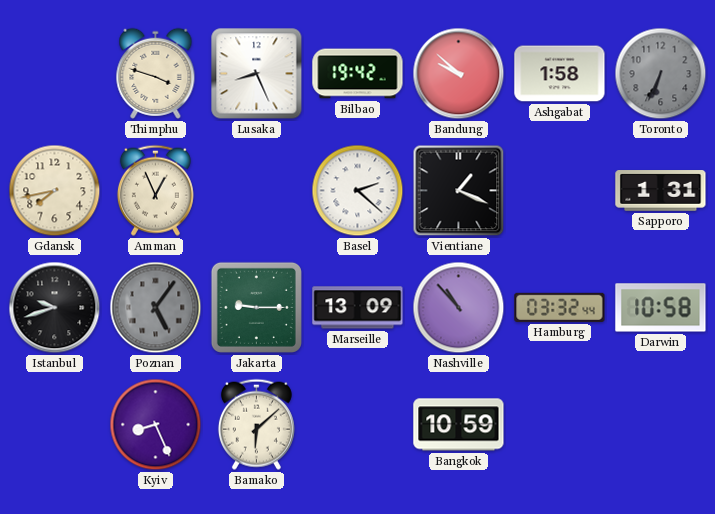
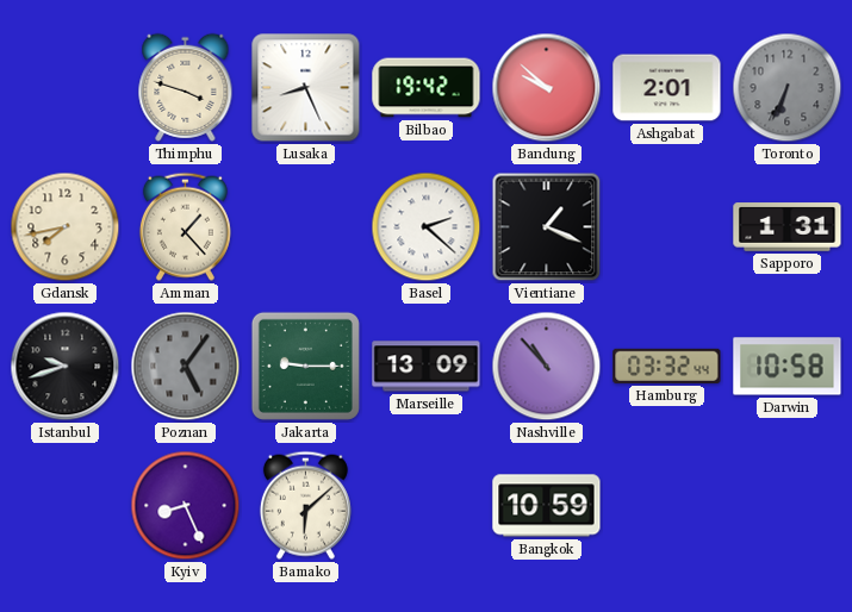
Ashgabat: 1:58 -> 2:01
Amman: 12:56 -> 1:23
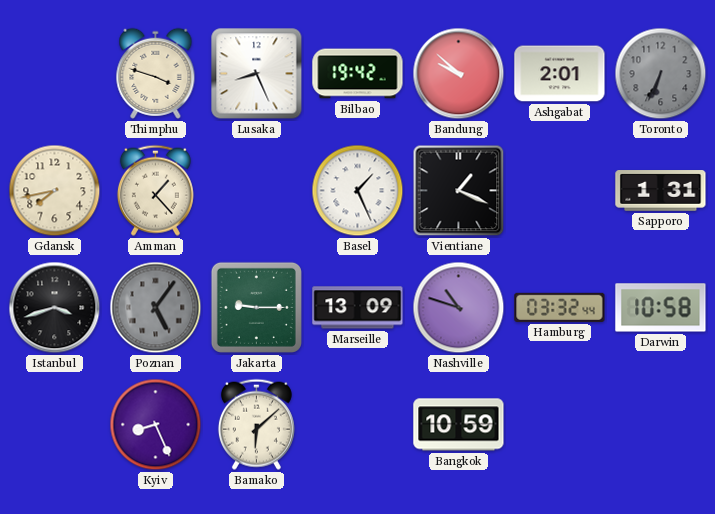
Basel: 2:22 -> 1:26
Istanbul: 9:42 -> 3:42
Nashville: 10:53 -> 10:48
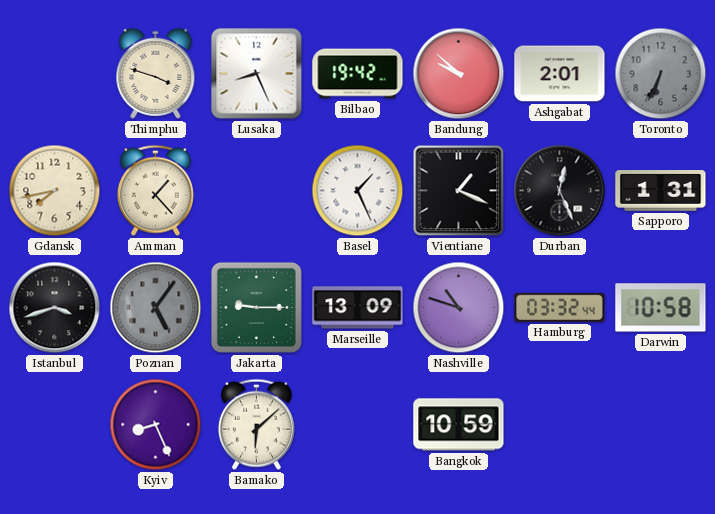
Durban: none -> 12:26
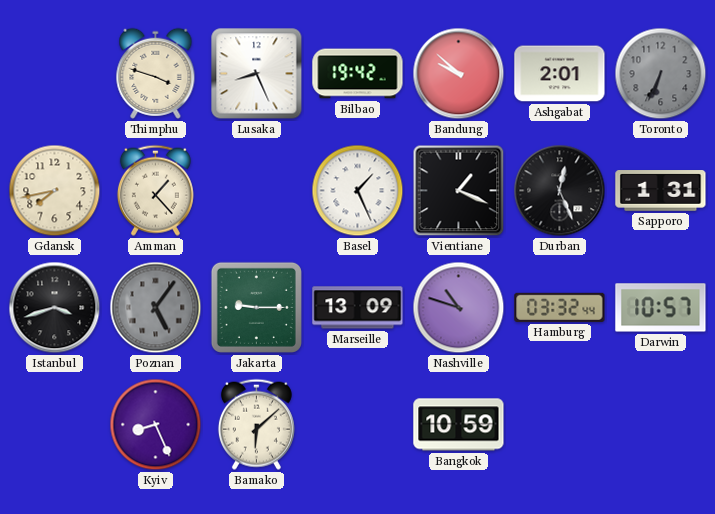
Darwin: 10:58 -> 10:57
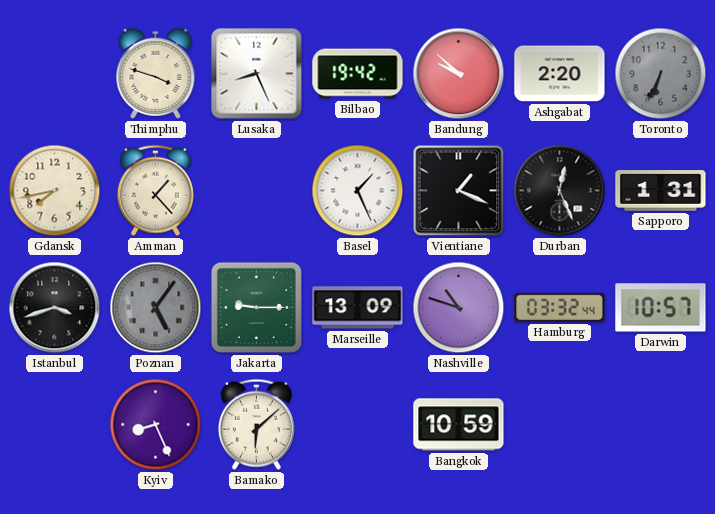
Ashgabat: 2:01 -> 2:20
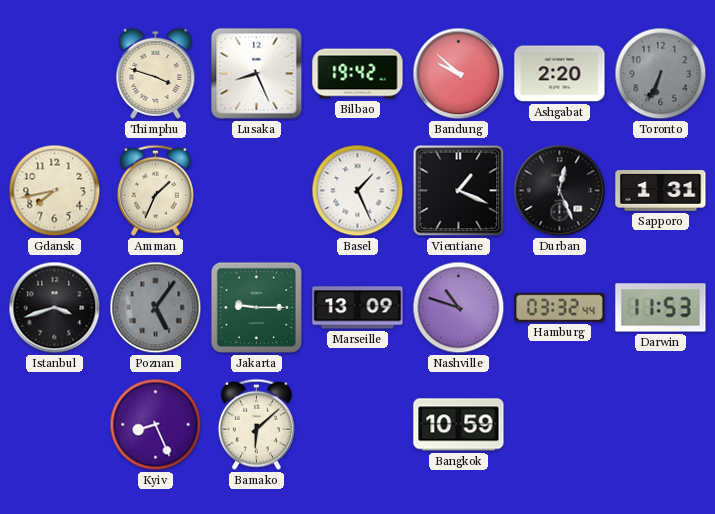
Amman: 1:23 -> 1:34
Darwin: 10:57 -> 11:53
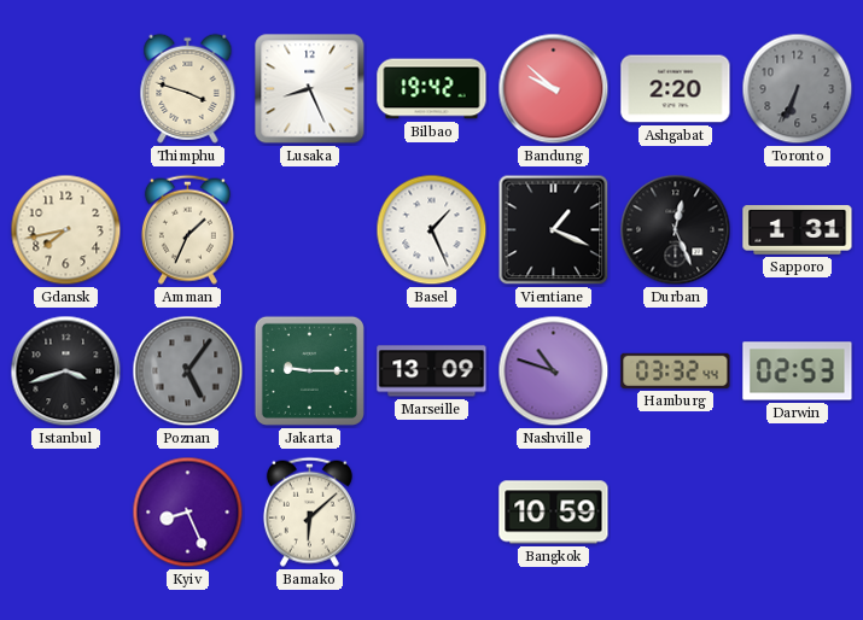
Darwin: 11:53 -> 02:53
